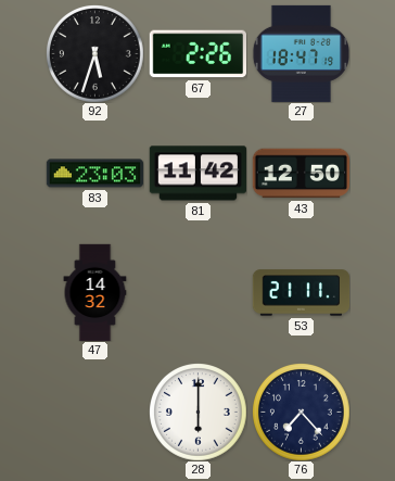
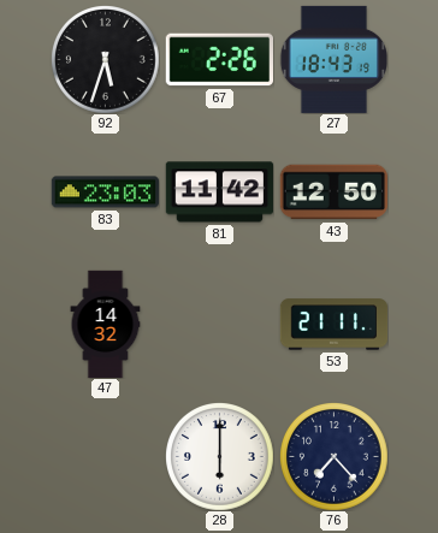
27: 18:47 -> 18:43
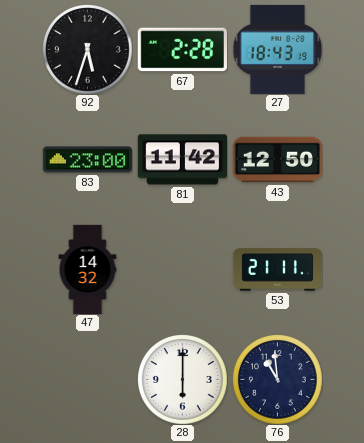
67: 2:26 -> 2:28
83: 23:03 -> 23:00
76: 7:23 -> 10:59
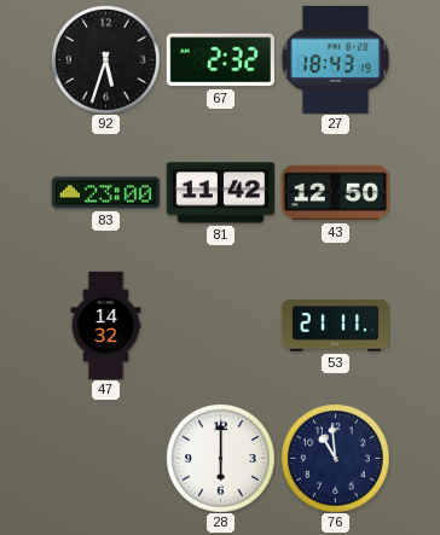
67: 2:28 -> 2:32
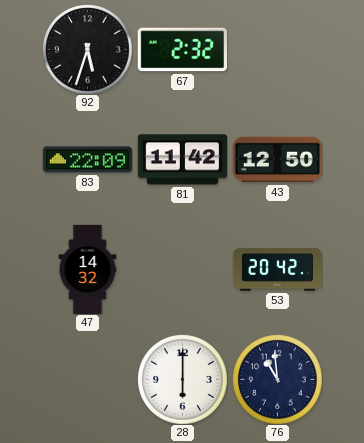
27: 18:43 -> none
83: 23:00 -> 22:09
53: 21:11 -> 20:42
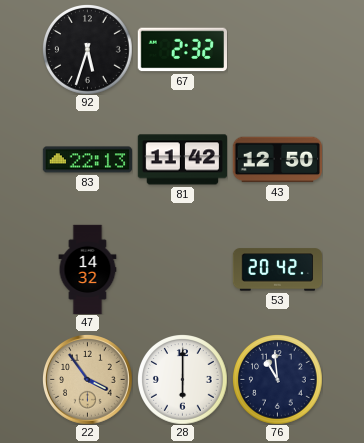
83: 22:09 -> 22:13
22: none -> 3:54
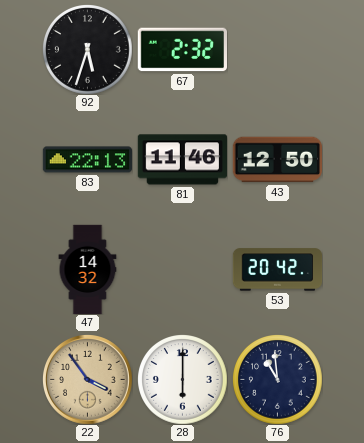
81: 11:42 -> 11:46
